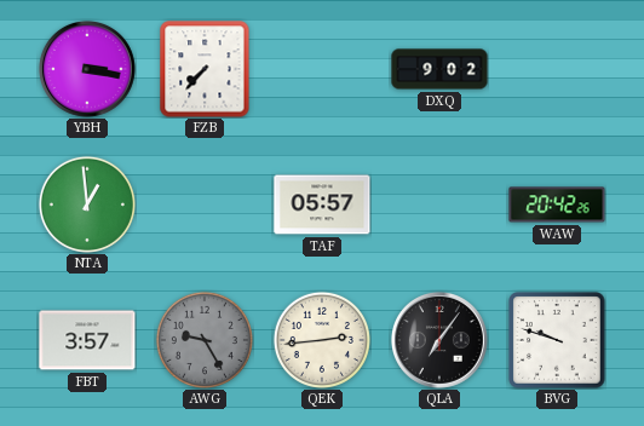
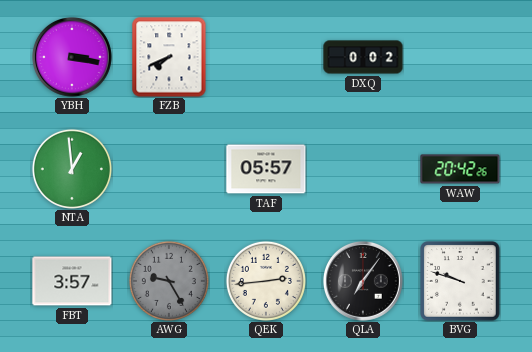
FZB: 7:37 -> 7:41
DXQ: 9:02 -> 0:02
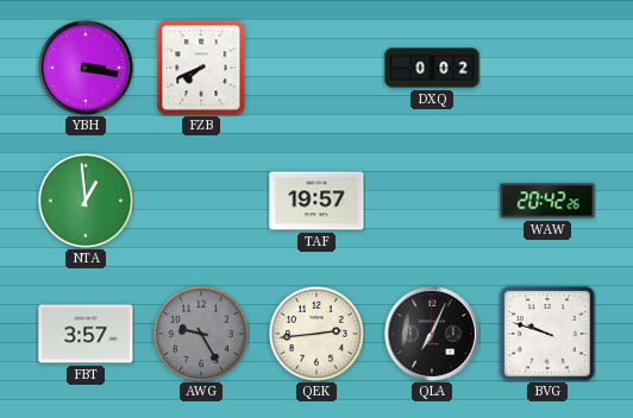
TAF: 05:57 -> 19:57
QLA: 7:06 -> 7:04
